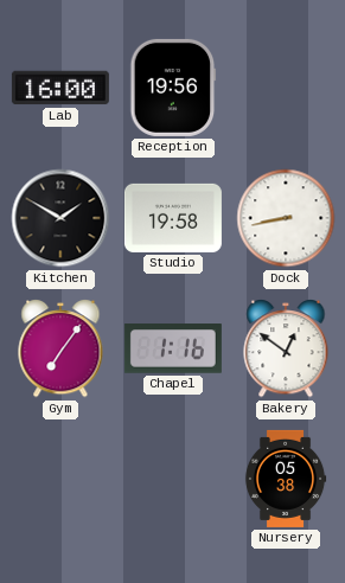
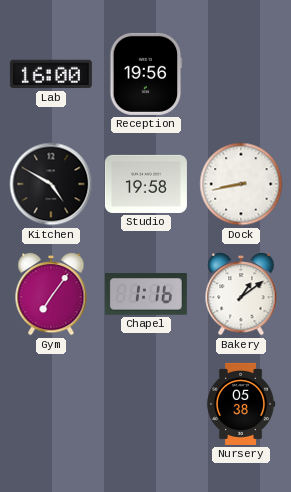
Kitchen: 1:50 -> 4:50
Bakery: 12:51 -> 1:09
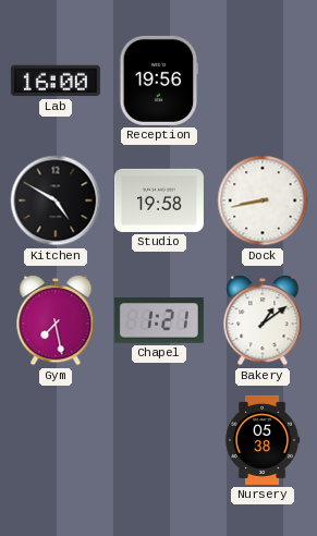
Gym: 7:06 -> 7:28
Chapel: 1:16 -> 1:21
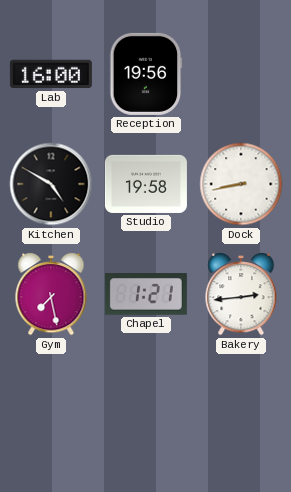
Bakery: 1:09 -> 2:44
Nursery: 05:38 -> none
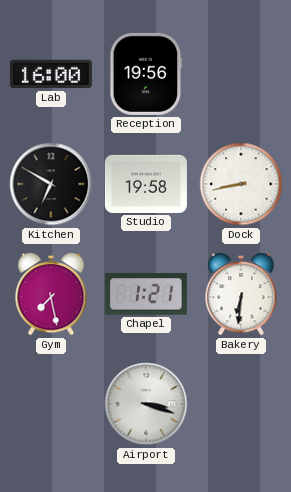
Kitchen: 4:50 -> 6:50
Bakery: 2:44 -> 6:31
Airport: none -> 3:18
